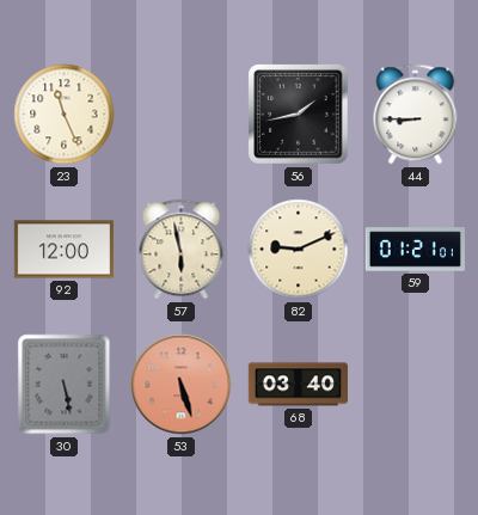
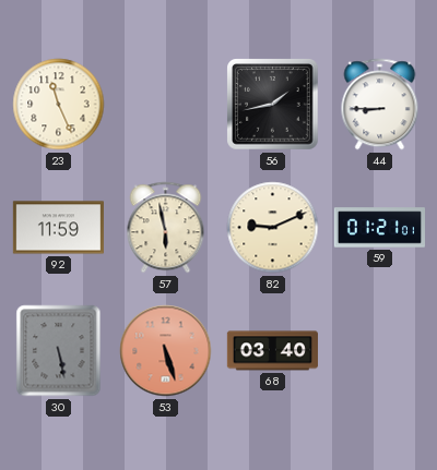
92: 12:00 -> 11:59
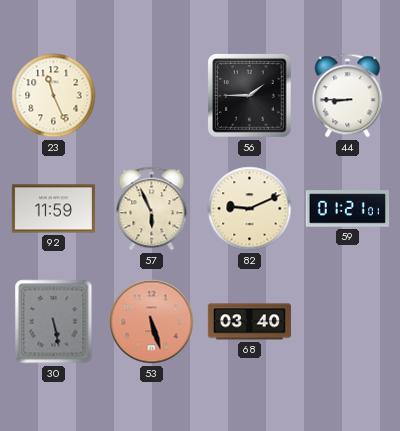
56: 1:43 -> 1:45
57: 5:58 -> 5:56
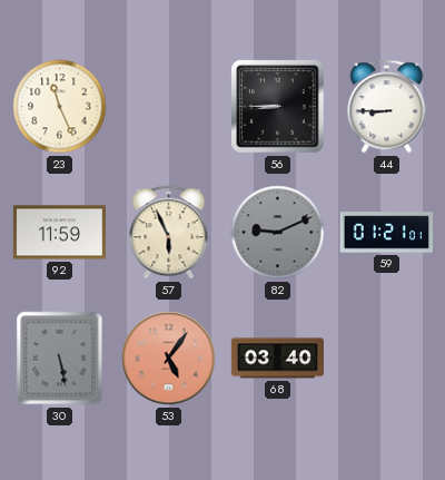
56: 1:45 -> 8:45
82 dial: cream -> grey
53: 5:27 -> 5:06
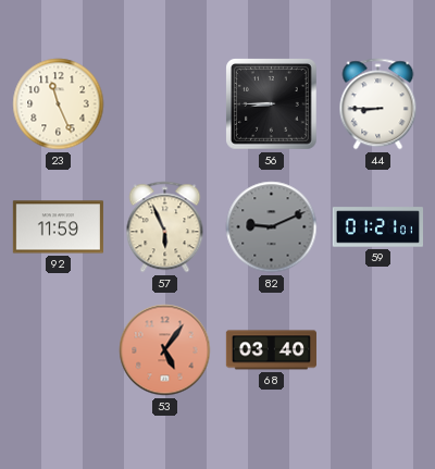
30: 5:28 -> none
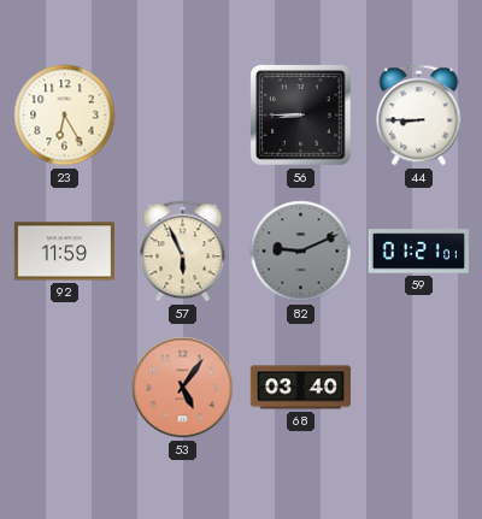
23: 11:26 -> 6:25
